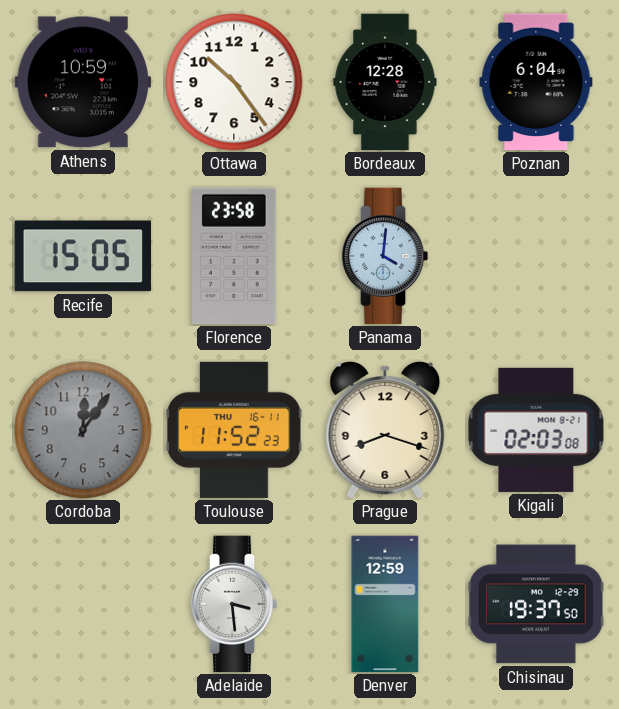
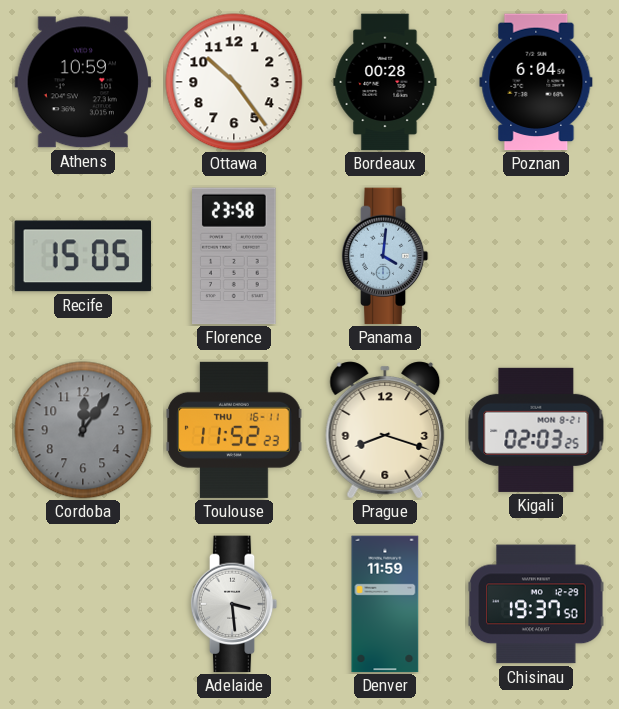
Bordeaux: 12:28 -> 00:28
Kigali: 02:03:08 -> 02:03:25
Denver: 12:59 -> 11:59
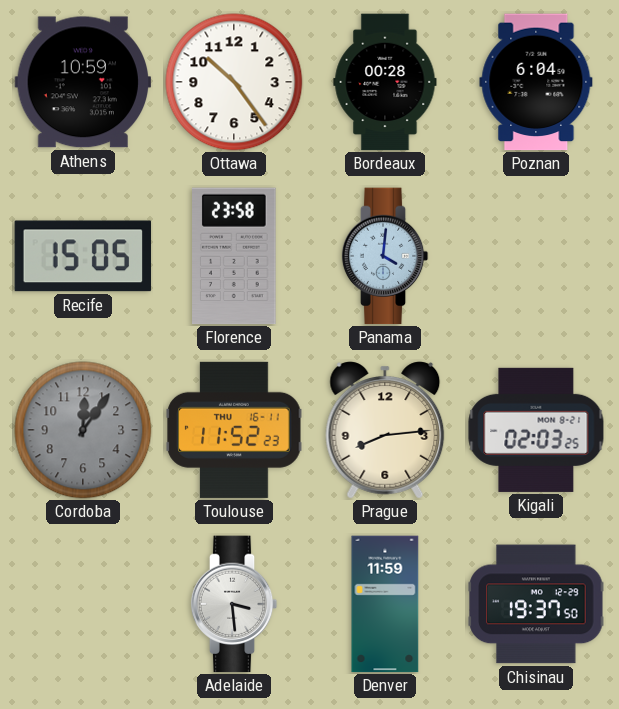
Prague: 8:18 -> 8:14
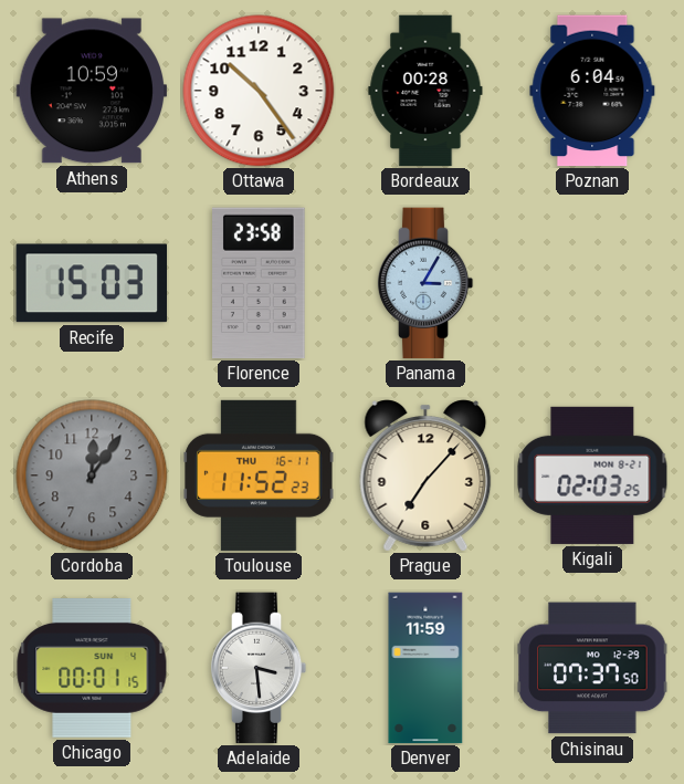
Recife: 15:05 -> 15:03
Panama: 4:01 -> 3:05
Prague: 8:14 -> 7:07
Chicago: none -> 00:01
Chisinau: 19:37 -> 07:37
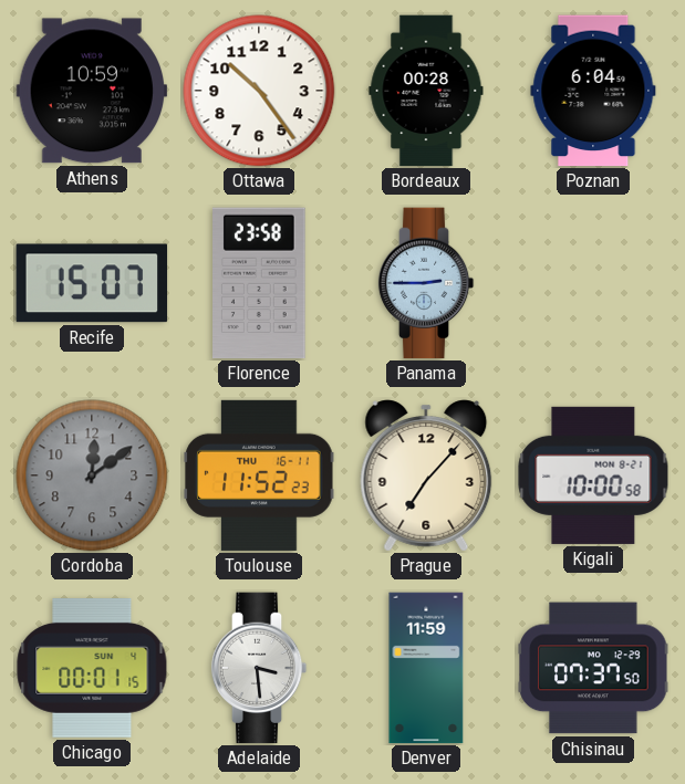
Recife: 15:03 -> 15:07
Panama: 3:05 -> 2:45
Cordoba: 12:06 -> 12:09
Kigali: 02:03 -> 10:00
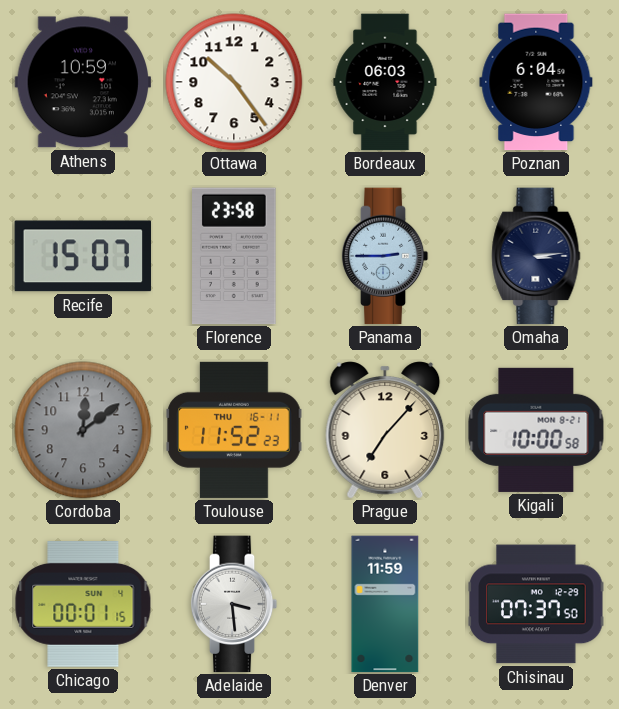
Bordeaux: 00:28 -> 06:03
Omaha: none -> 3:14
